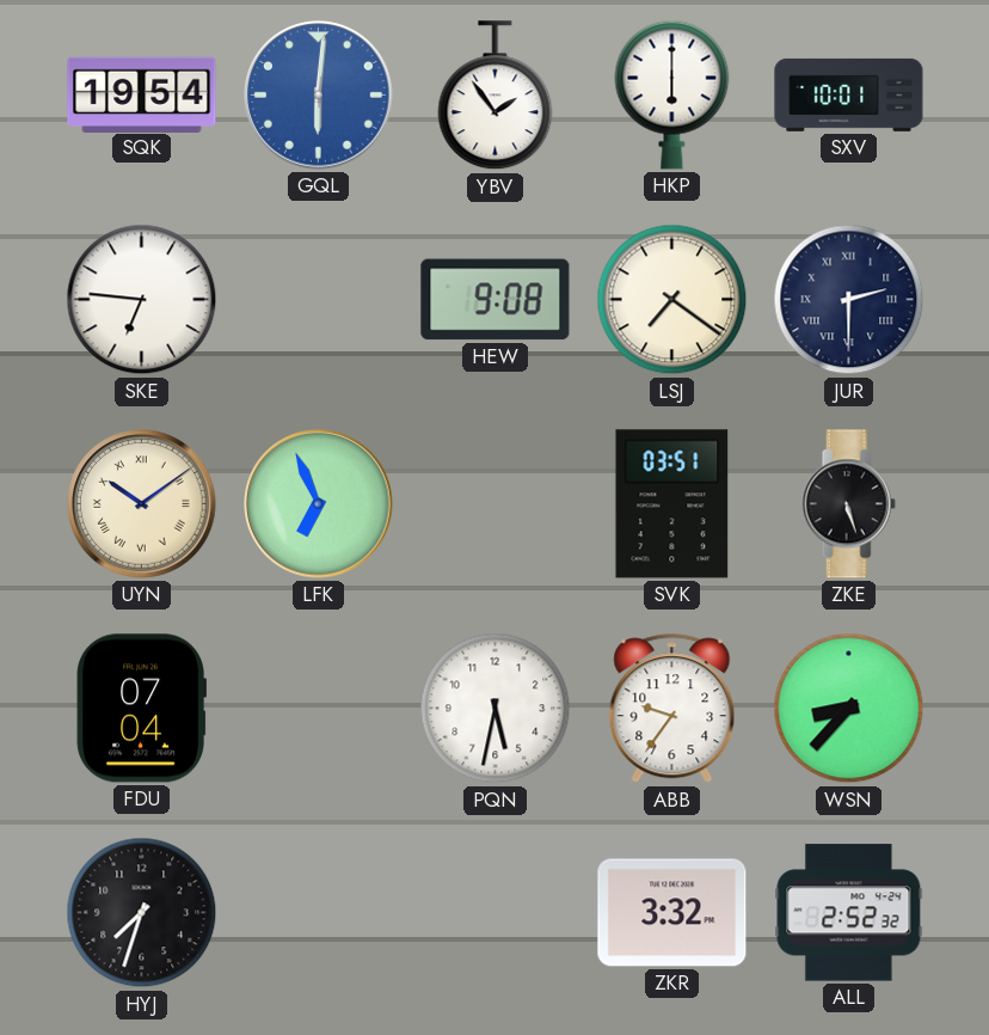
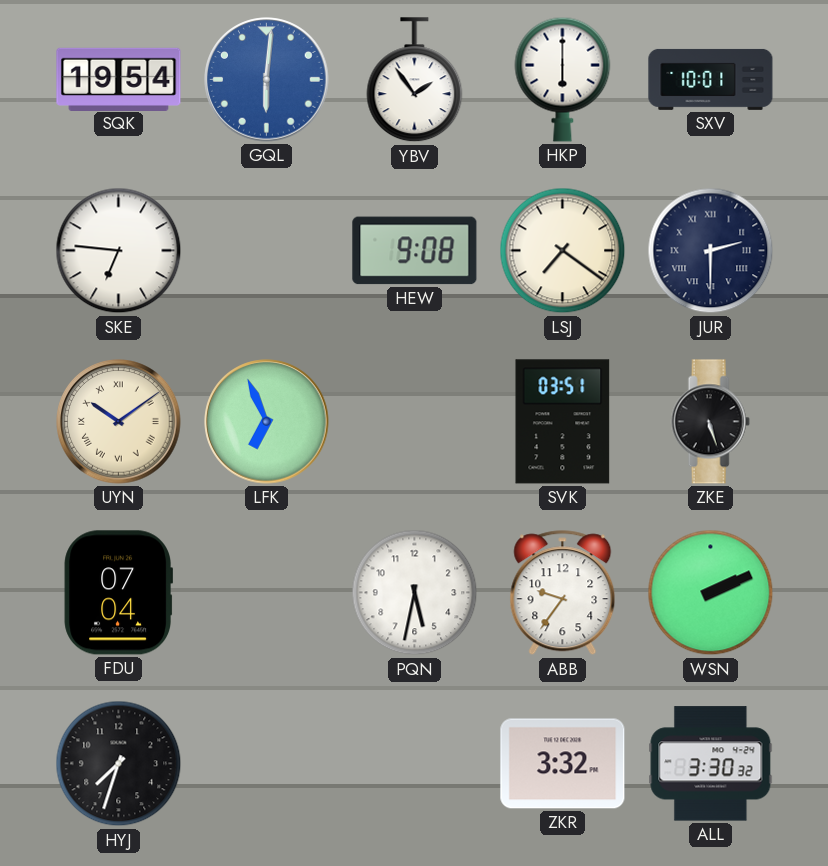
WSN: 8:37 -> 2:11
ALL: 2:52 -> 3:30
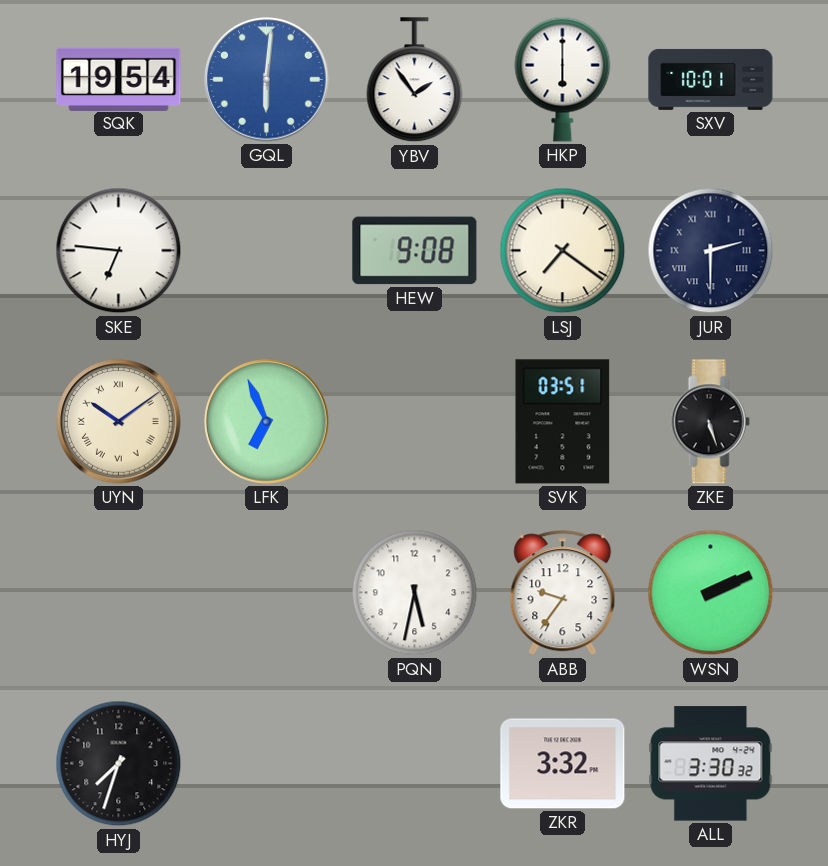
FDU: 07:04 -> none
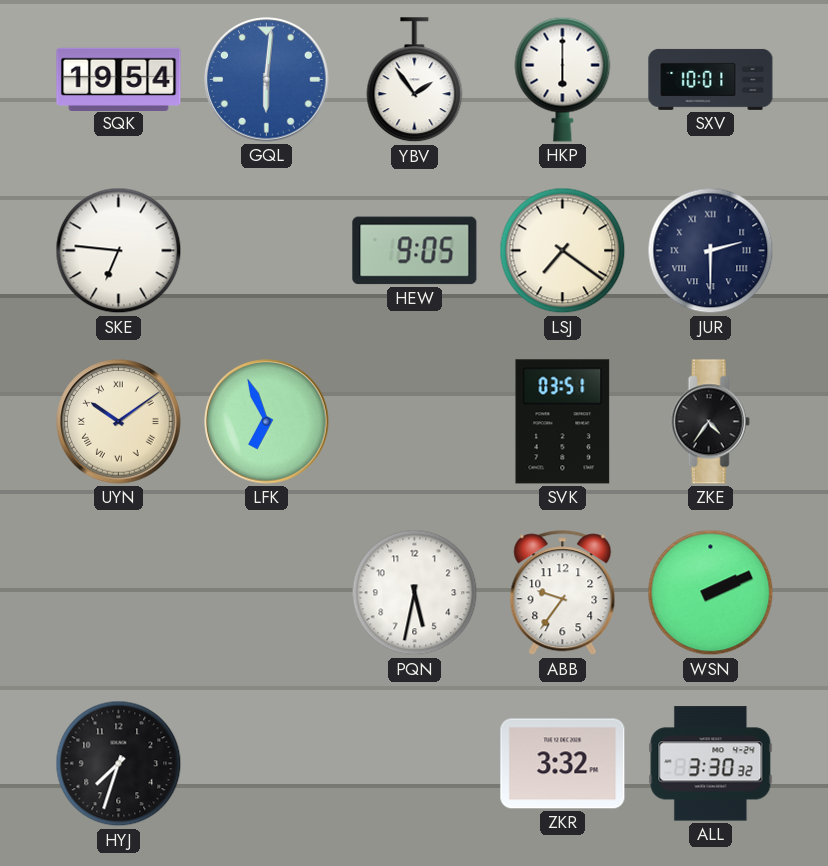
HEW: 9:08 -> 9:05
ZKE: 5:27 -> 4:36
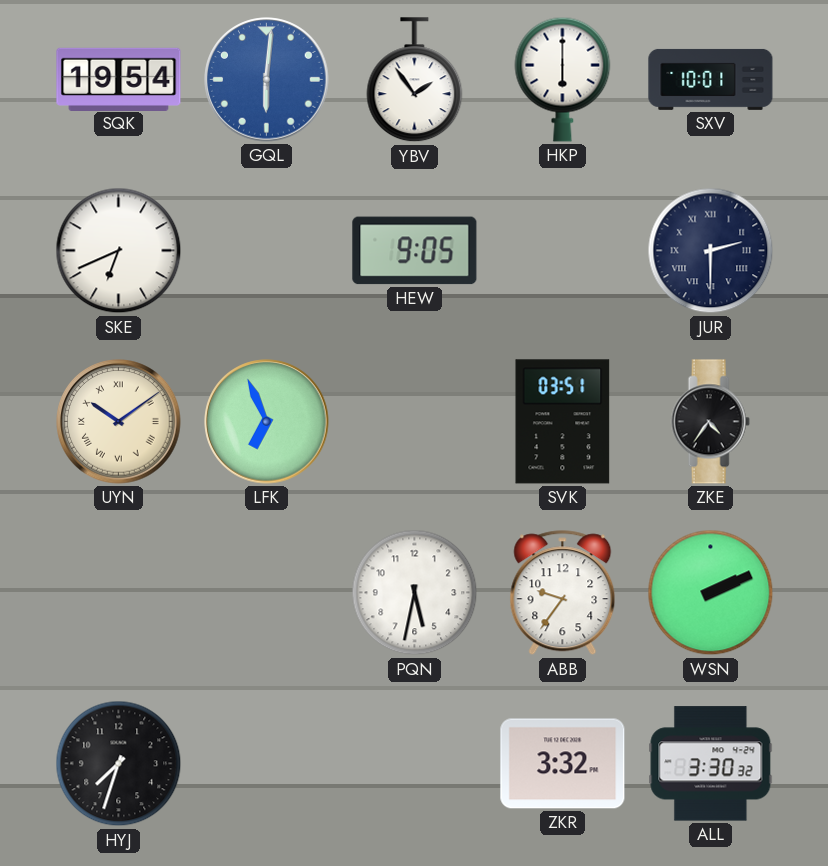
SKE: 6:46 -> 6:41
LSJ: 7:21 -> none
